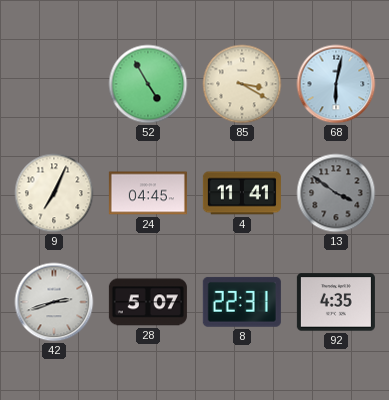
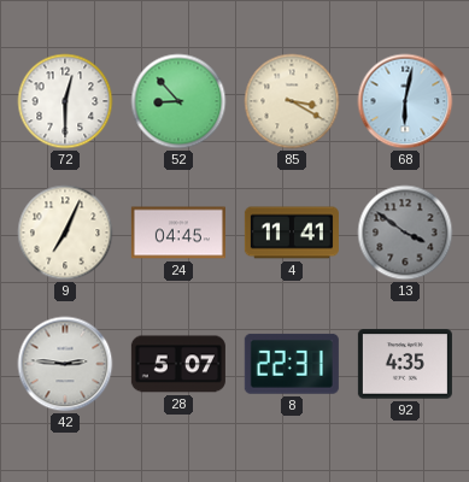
72: none -> 12:30
52: 4:55 -> 8:53
42: 2:42 -> 2:46
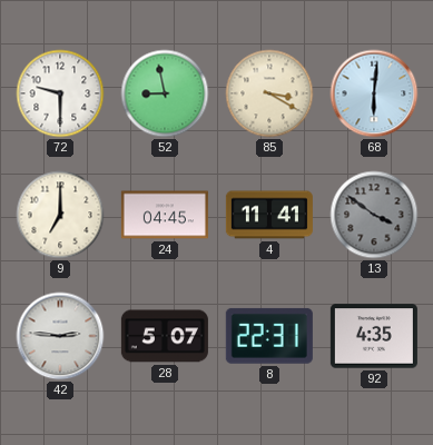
72: 12:30 -> 9:30
52: 8:53 -> 8:58
68: 6:02 -> 6:01
9: 7:04 -> 7:00
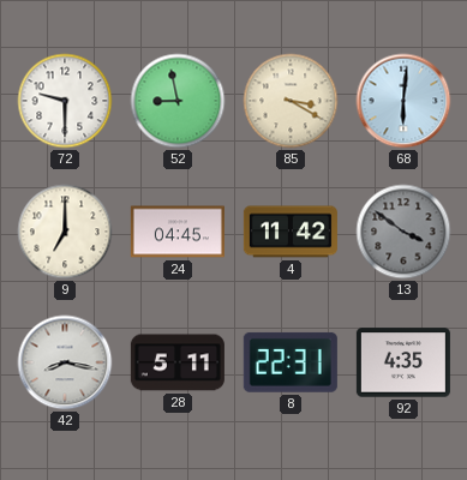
4: 11:41 -> 11:42
42: 2:46 -> 8:17
28: 5:07 -> 5:11
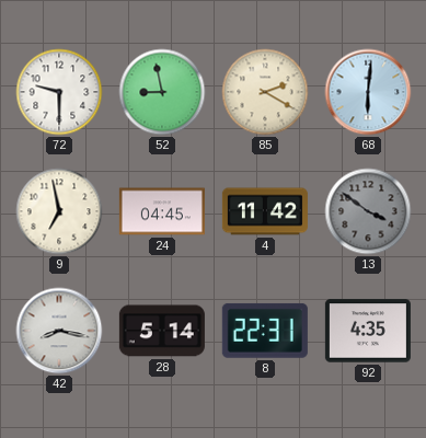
85: 3:20 -> 2:20
9: 7:00 -> 6:58
28: 5:11 -> 5:14
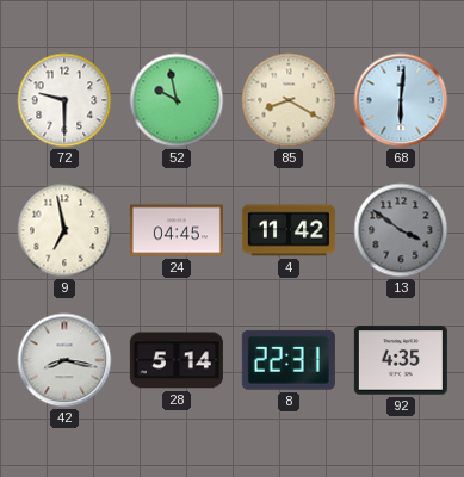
52: 8:58 -> 9:58
85: 2:20 -> 8:20
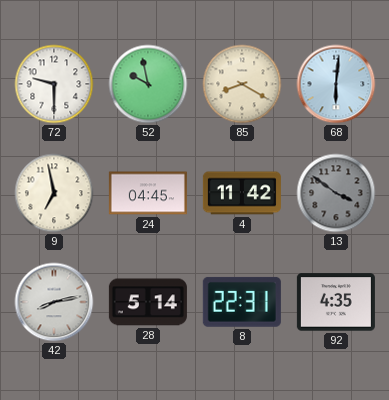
42: 8:17 -> 8:13
